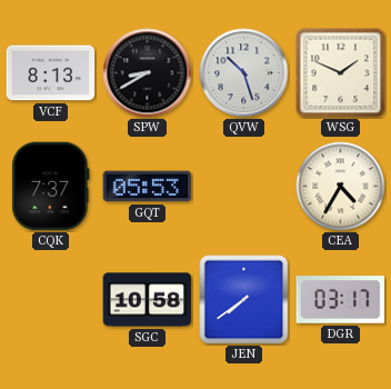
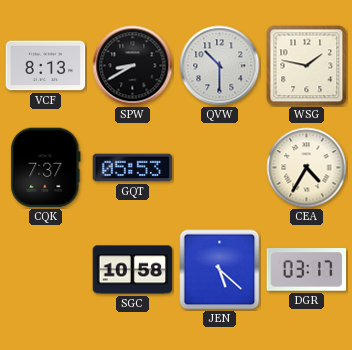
QVW: 10:27 -> 10:30
WSG: 1:49 -> 1:47
JEN: 7:39 -> 5:22
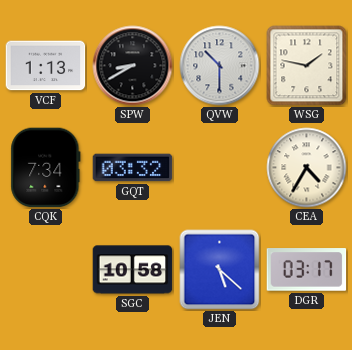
VCF: 8:13 -> 1:13
CQK: 7:37 -> 7:34
GQT: 05:53 -> 03:32
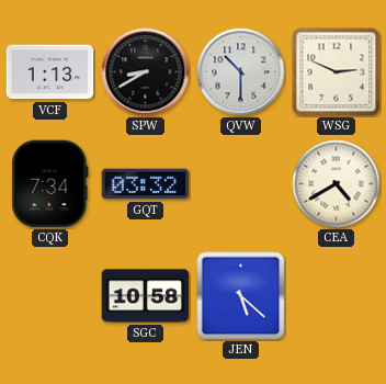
WSG: 1:47 -> 2:49
CEA: 4:35 -> 4:40
DGR: 03:17 -> none
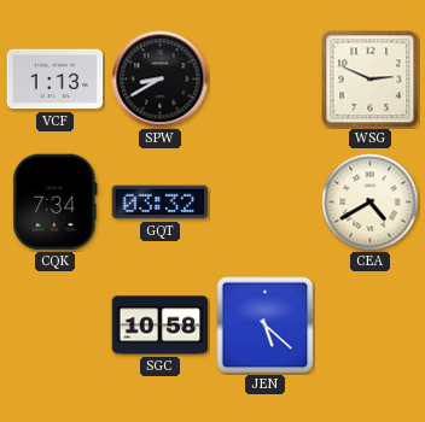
QVW: 10:30 -> none
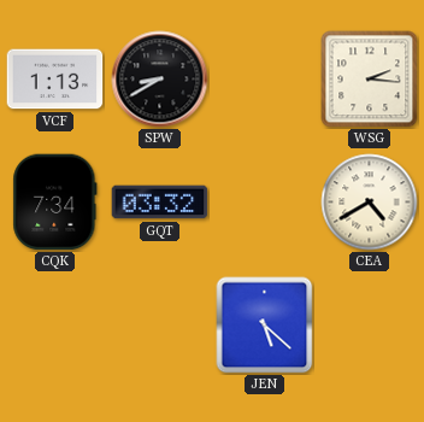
WSG: 2:49 -> 2:16
SGC: 10:58 -> none
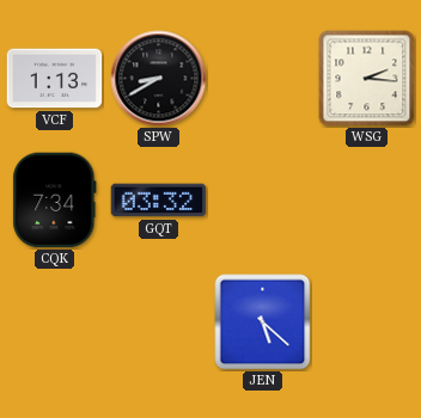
CEA: 4:40 -> none
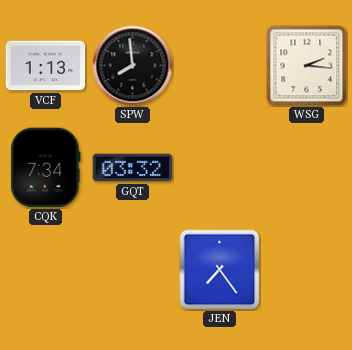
SPW: 8:40 -> 7:59
JEN: 5:22 -> 7:24
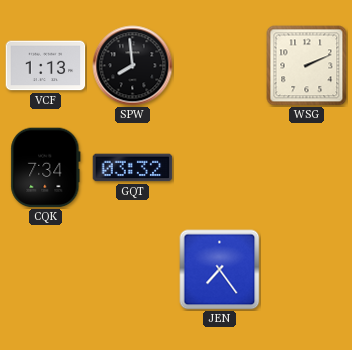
WSG: 2:16 -> 2:11
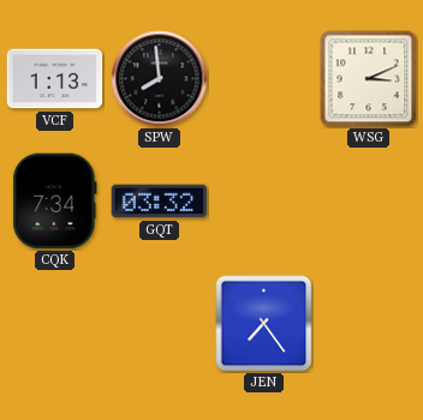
WSG: 2:11 -> 3:11
